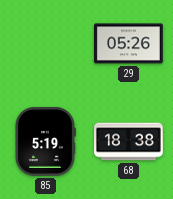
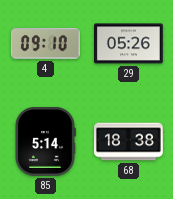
4: none -> 09:10
85: 5:19 -> 5:14
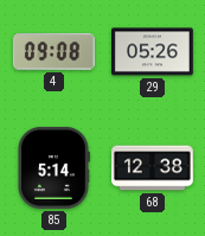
4: 09:10 -> 09:08
68: 18:38 -> 12:38
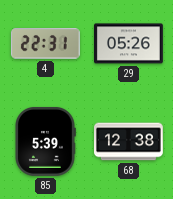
4: 09:08 -> 22:31
85: 5:14 -> 5:39
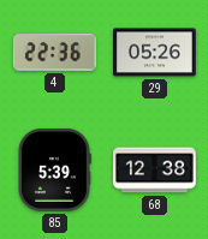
4: 22:31 -> 22:36
